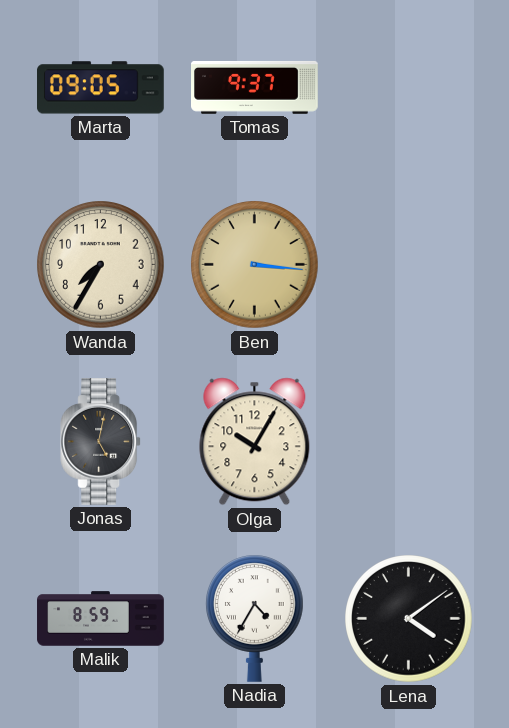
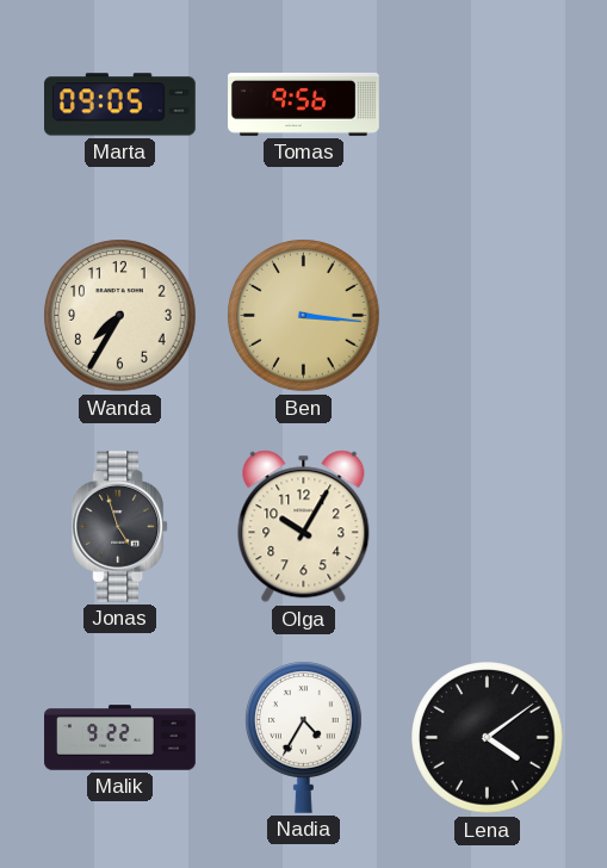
Tomas: 9:37 -> 9:56
Jonas: 5:02 -> 4:57
Malik: 8:59 -> 9:22
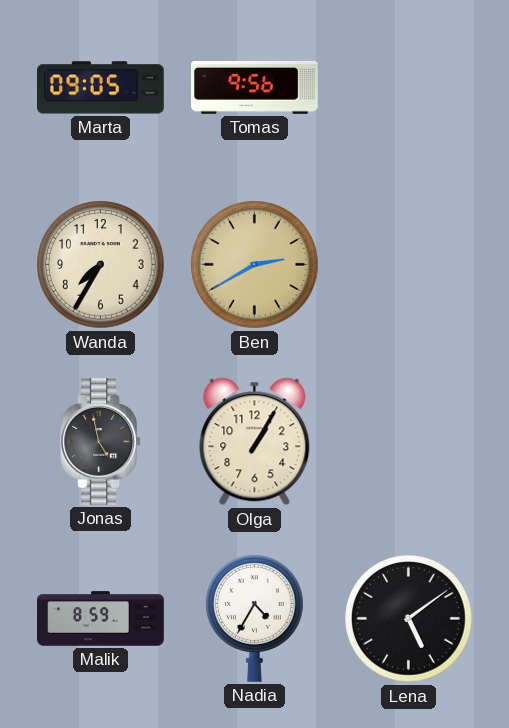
Ben: 3:16 -> 2:40
Jonas: 4:57 -> 4:58
Olga: 10:05 -> 1:05
Malik: 9:22 -> 8:59
Lena: 4:09 -> 5:09
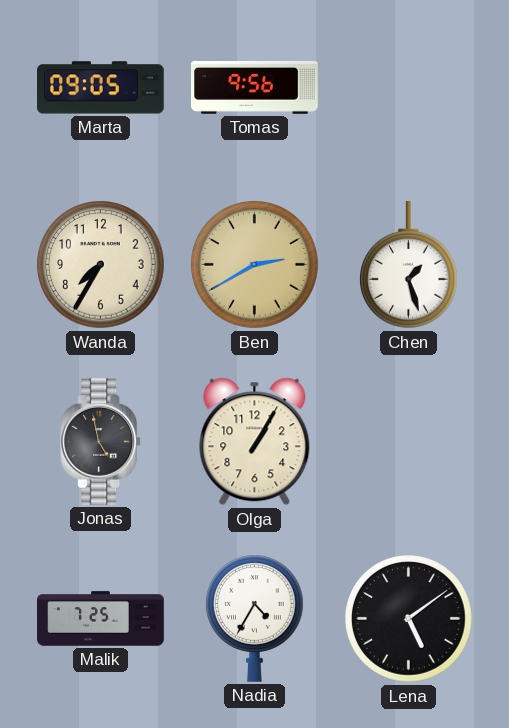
Chen: none -> 1:27
Malik: 8:59 -> 7:25
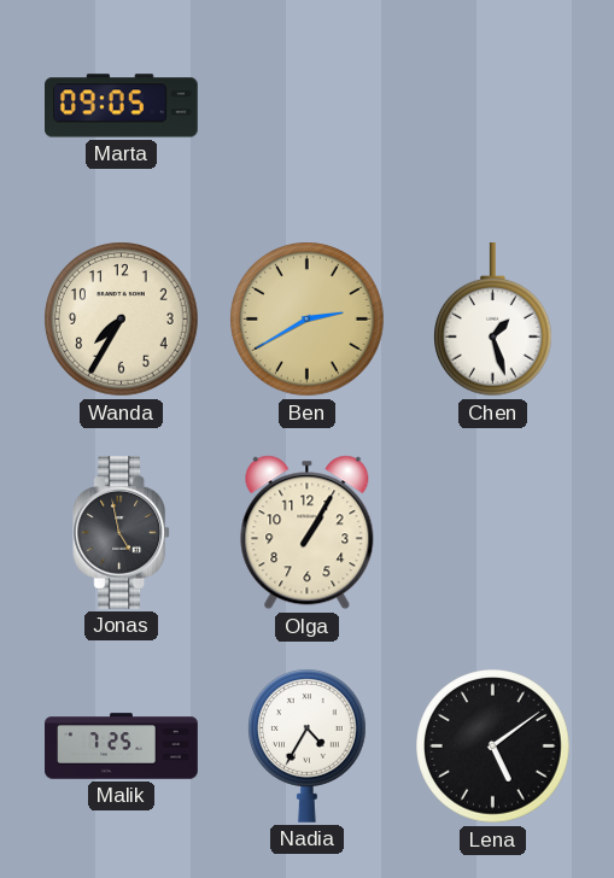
Tomas: 9:56 -> none
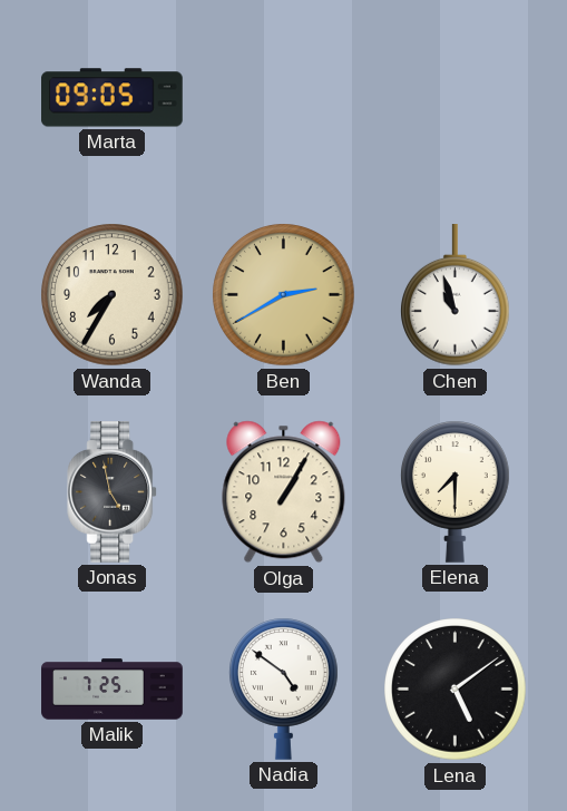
Chen: 1:27 -> 10:57
Elena: none -> 7:30
Nadia: 4:35 -> 4:51
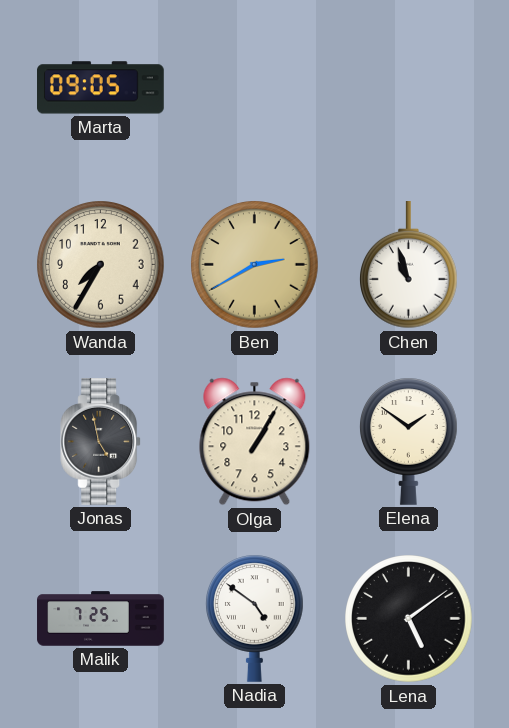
Elena: 7:30 -> 1:51
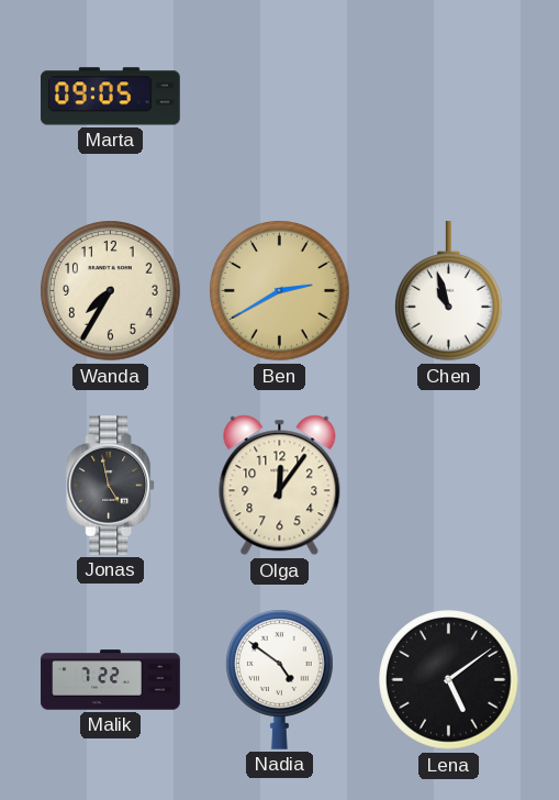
Olga: 1:05 -> 12:06
Elena: 1:51 -> none
Malik: 7:25 -> 7:22
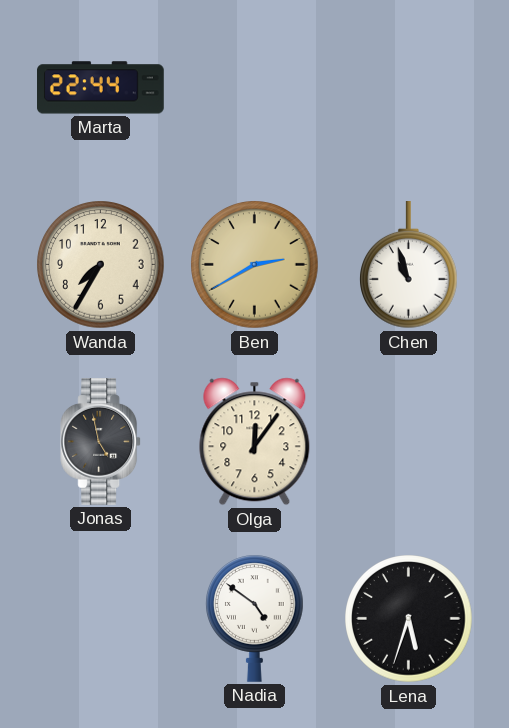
Marta: 09:05 -> 22:44
Malik: 7:22 -> none
Lena: 5:09 -> 5:33
